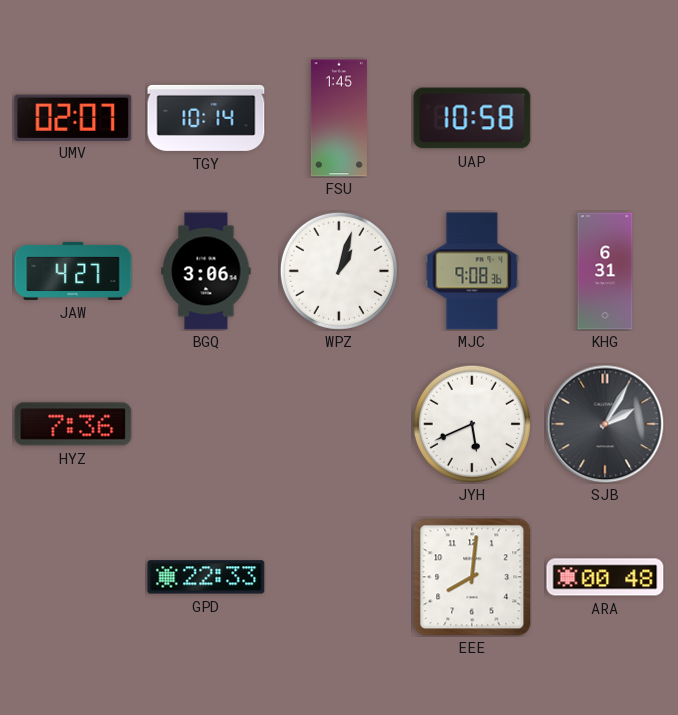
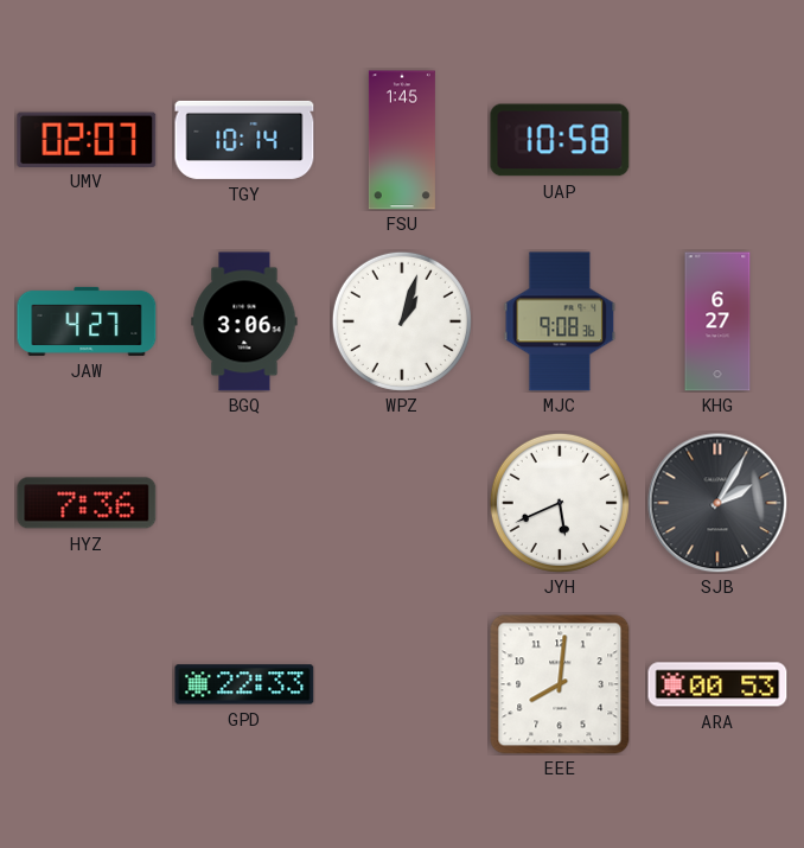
KHG: 6:31 -> 6:27
ARA: 00:48 -> 00:53
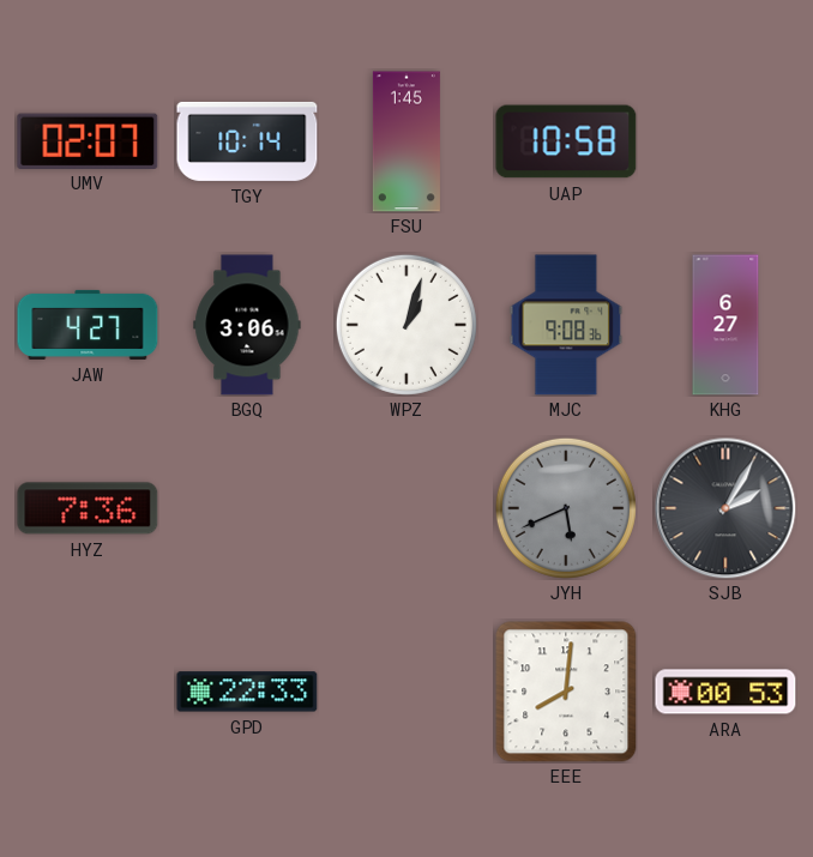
JYH dial: white -> grey
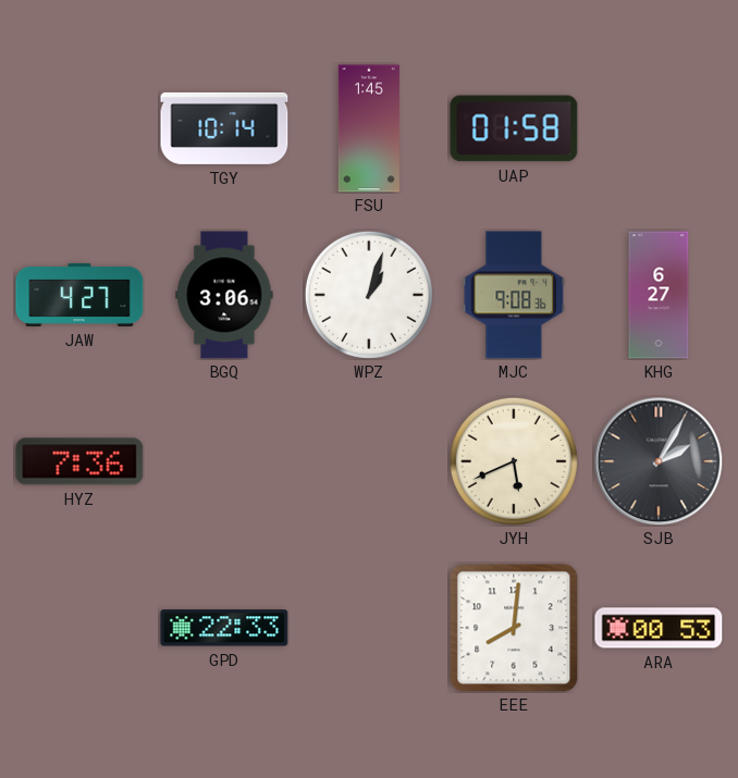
UMV: 02:07 -> none
UAP: 10:58 -> 01:58
JYH dial: grey -> cream
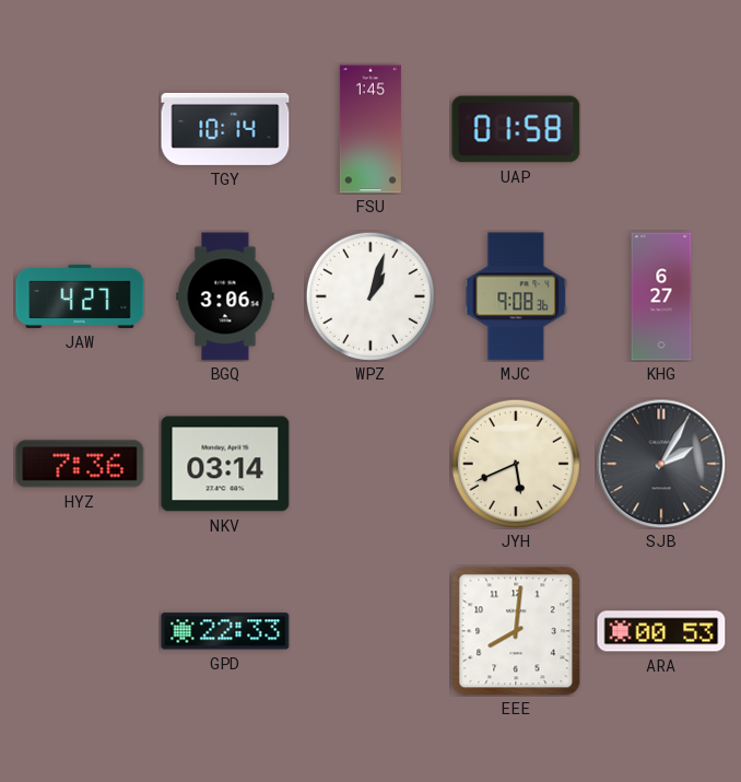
NKV: none -> 03:14
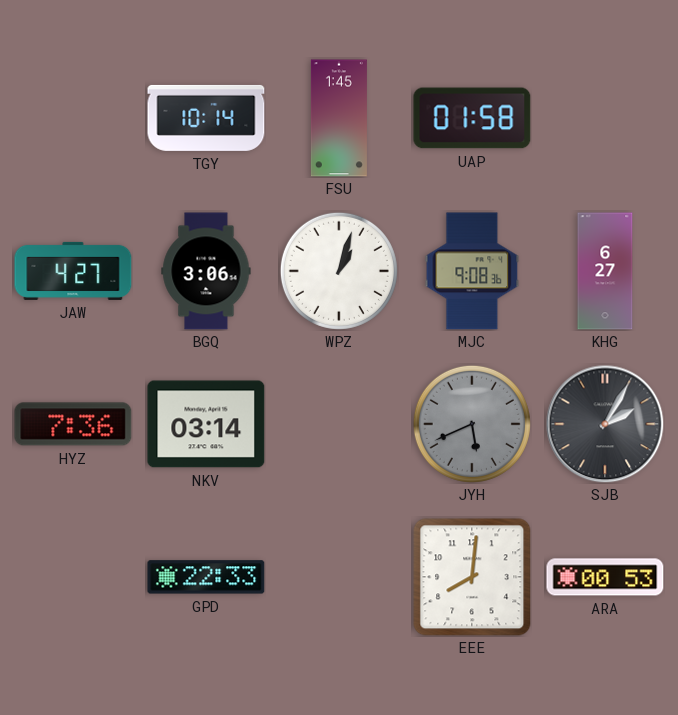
JYH dial: cream -> grey
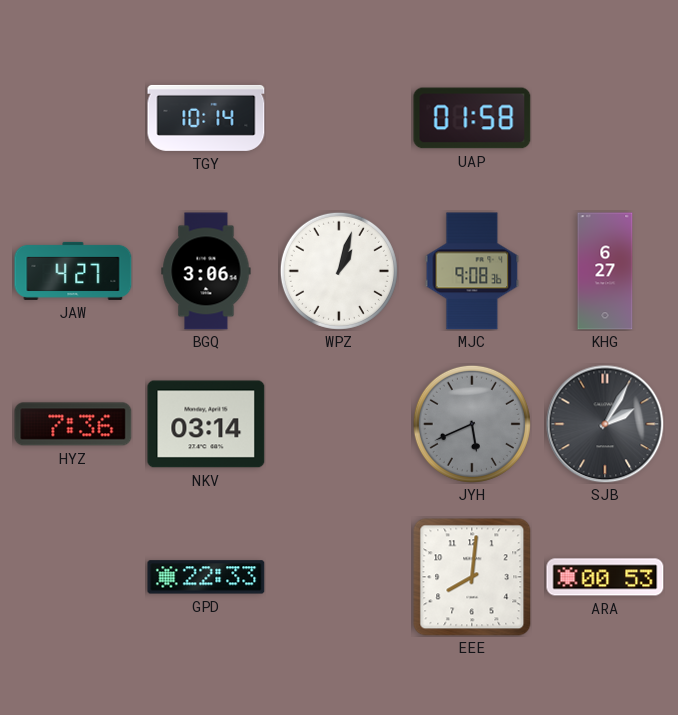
FSU: 1:45 -> none
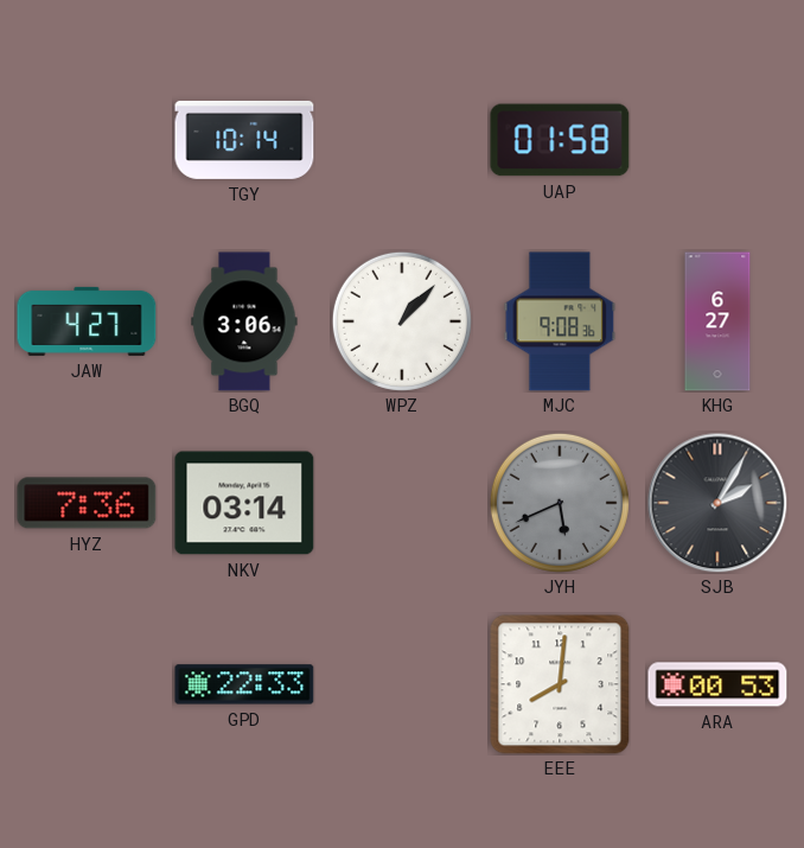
WPZ: 1:03 -> 1:07
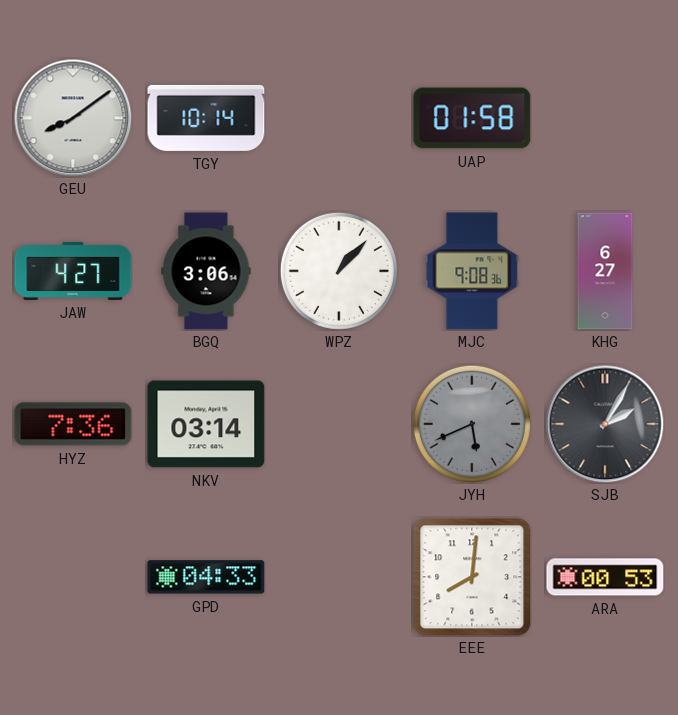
GEU: none -> 8:09
GPD: 22:33 -> 04:33
